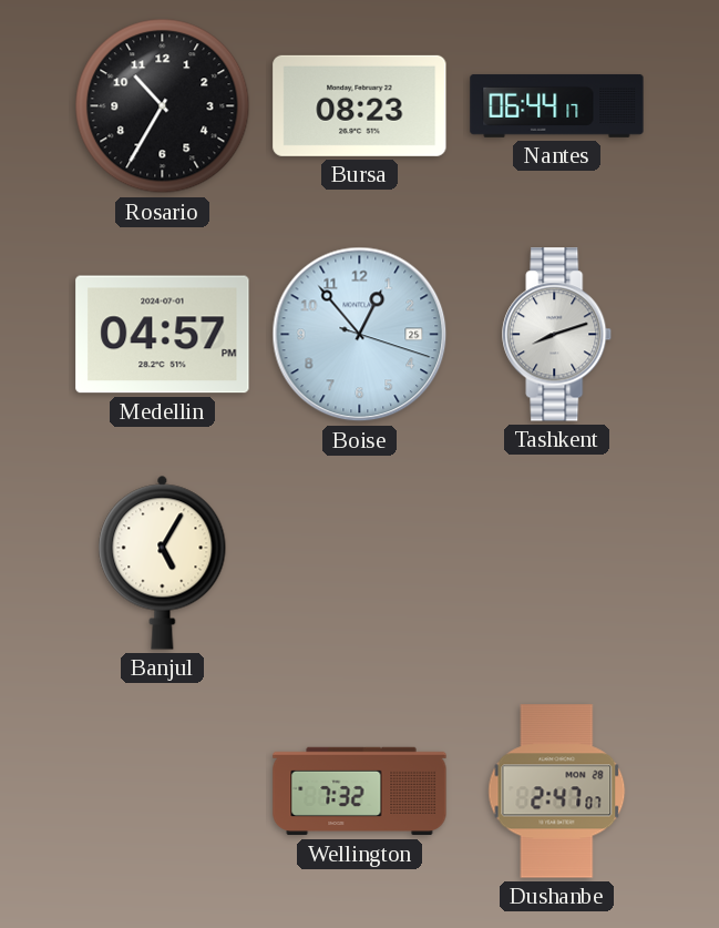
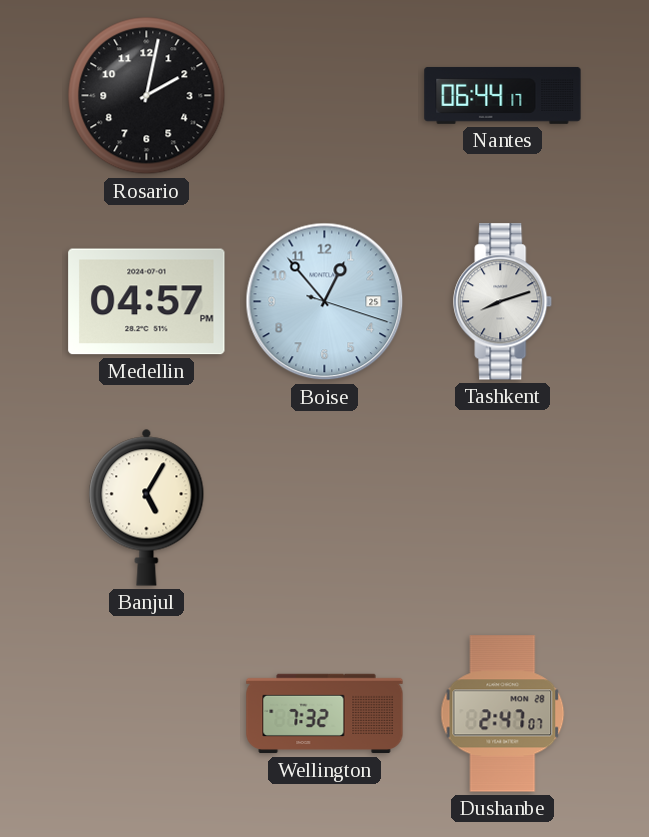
Rosario: 10:35 -> 2:02
Bursa: 08:23 -> none
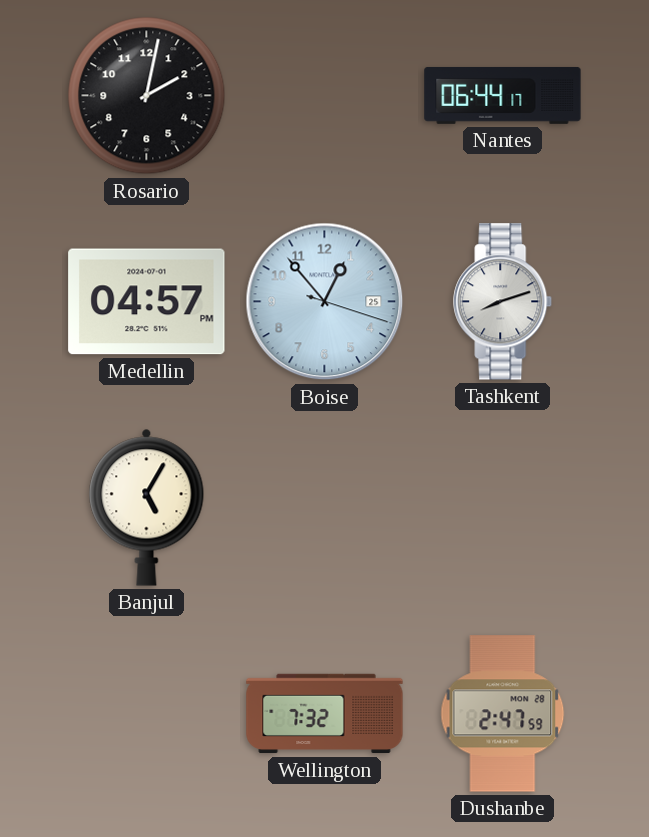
Dushanbe: 2:47:07 -> 2:47:59
